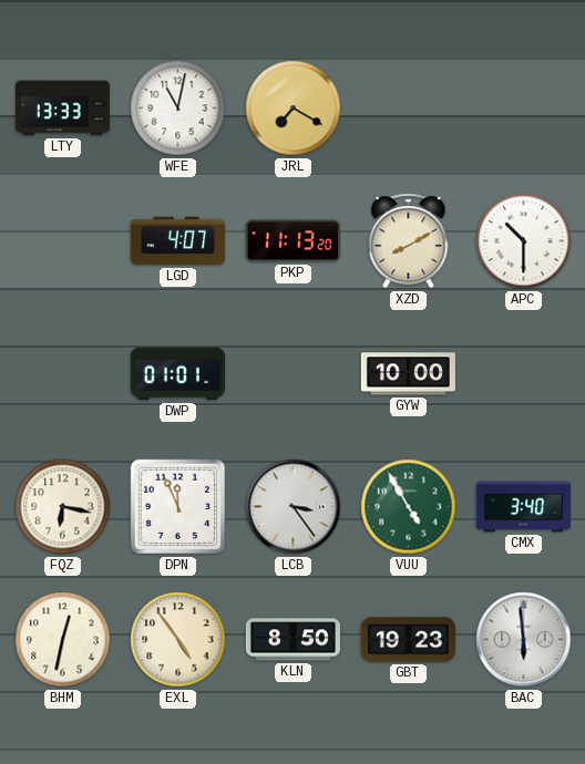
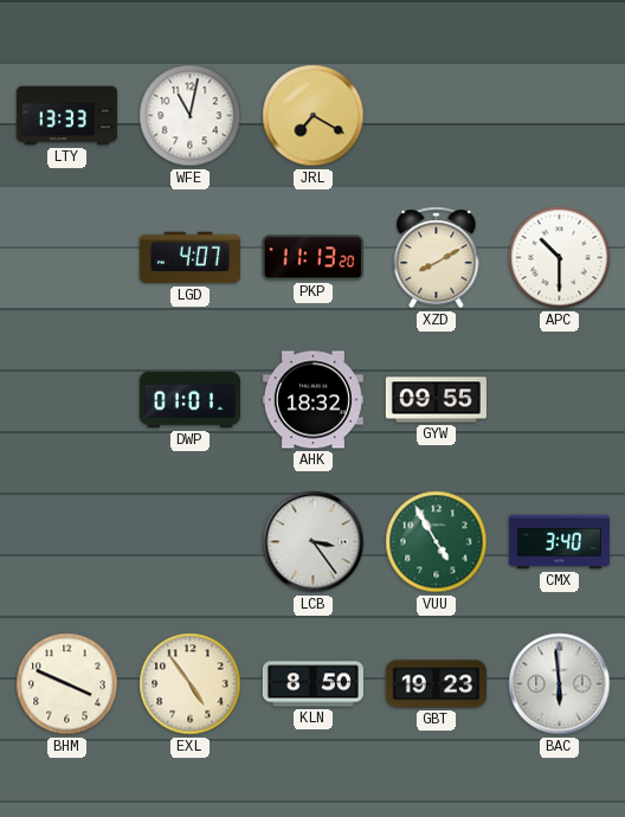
AHK: none -> 18:32
GYW: 10:00 -> 09:55
FQZ: 6:17 -> none
DPN: 11:56 -> none
BHM: 12:32 -> 3:49
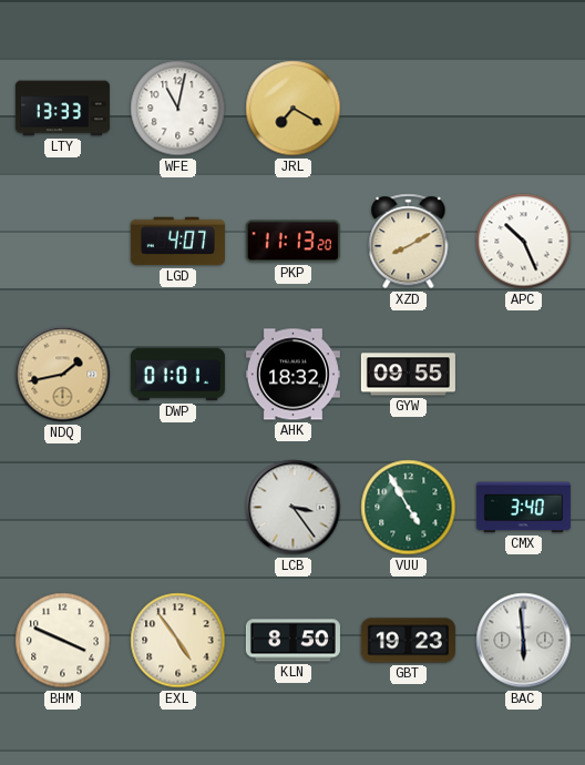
APC: 10:30 -> 10:26
NDQ: none -> 1:43
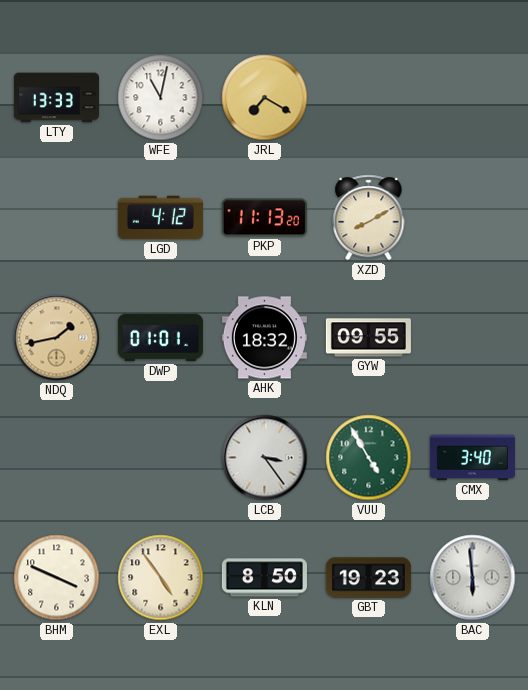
LGD: 4:07 -> 4:12
APC: 10:26 -> none
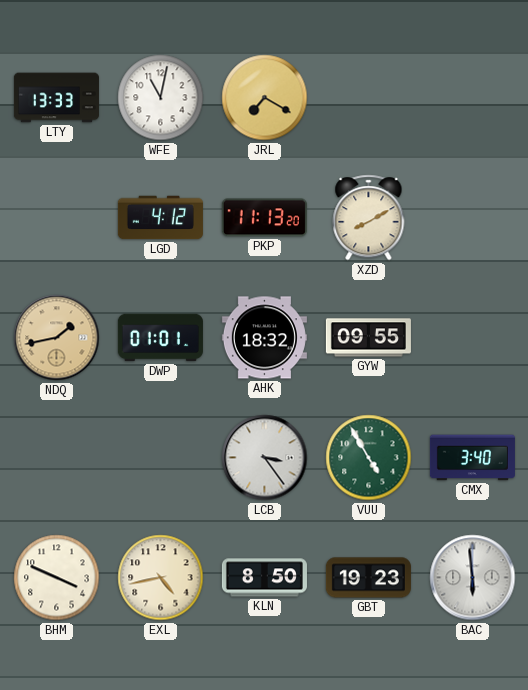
EXL: 4:54 -> 4:43
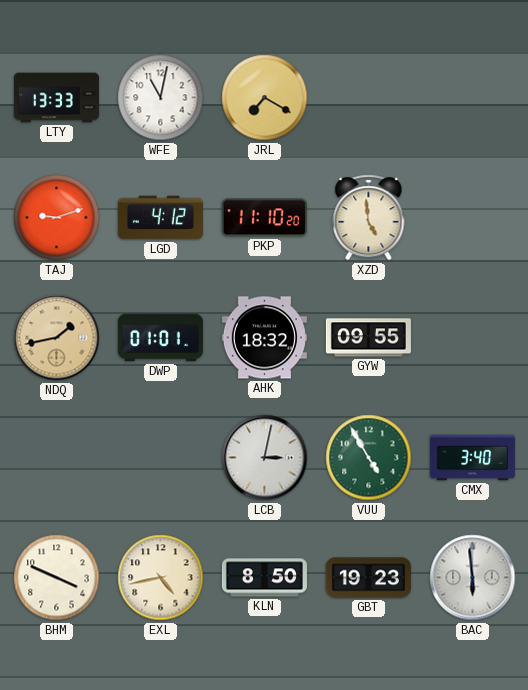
TAJ: none -> 9:12
PKP: 11:13 -> 11:10
XZD: 8:10 -> 4:59
LCB: 3:24 -> 3:02
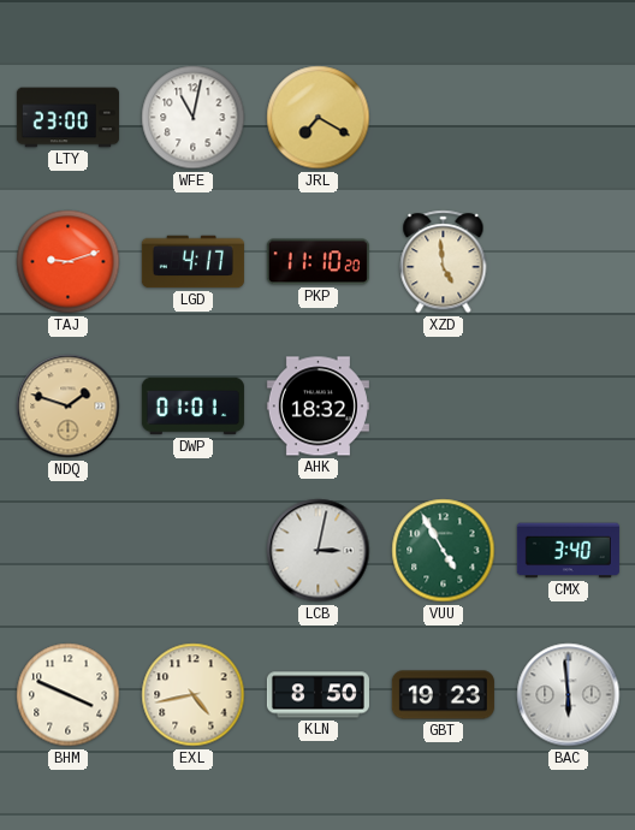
LTY: 13:33 -> 23:00
LGD: 4:12 -> 4:17
NDQ: 1:43 -> 1:48
GYW: 09:55 -> none
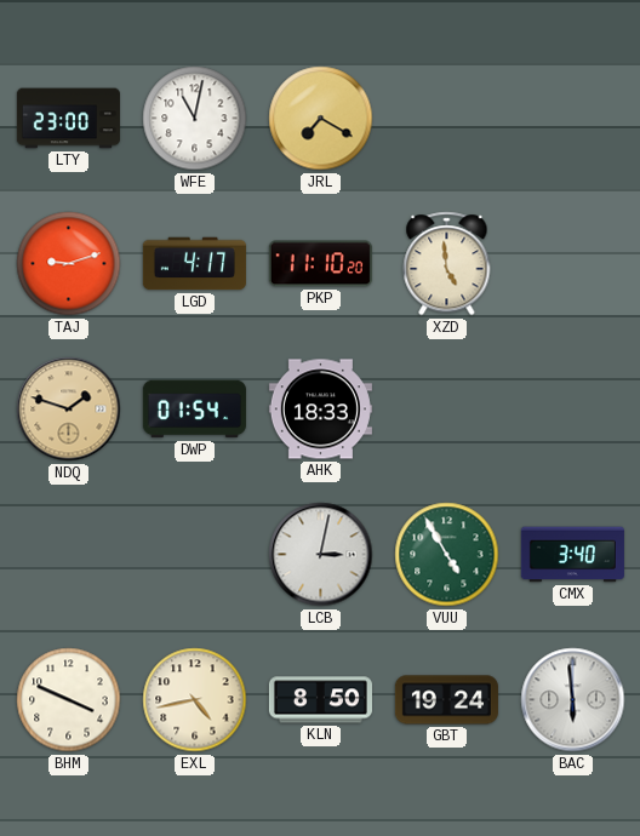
DWP: 01:01 -> 01:54
AHK: 18:32 -> 18:33
GBT: 19:23 -> 19:24
